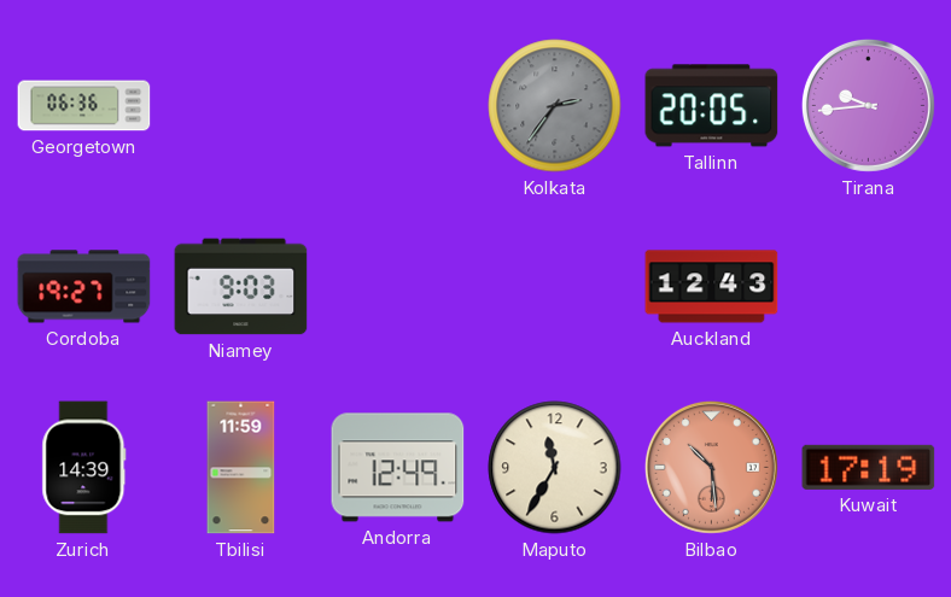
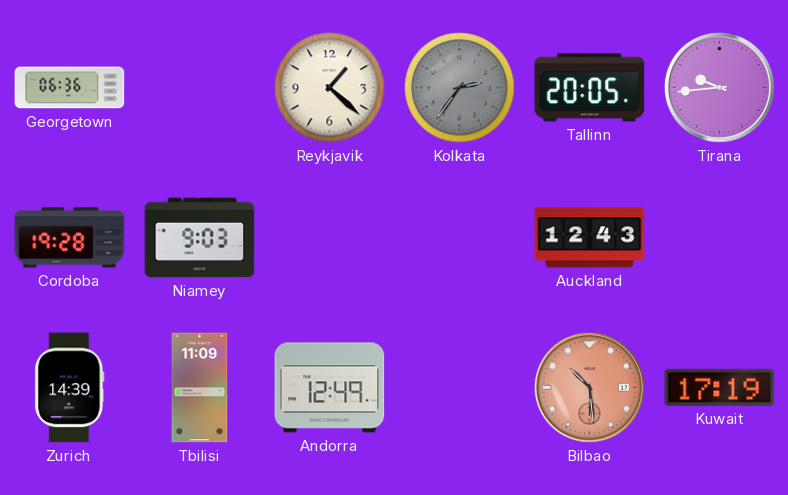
Reykjavik: none -> 1:22
Cordoba: 19:27 -> 19:28
Tbilisi: 11:59 -> 11:09
Maputo: 11:35 -> none
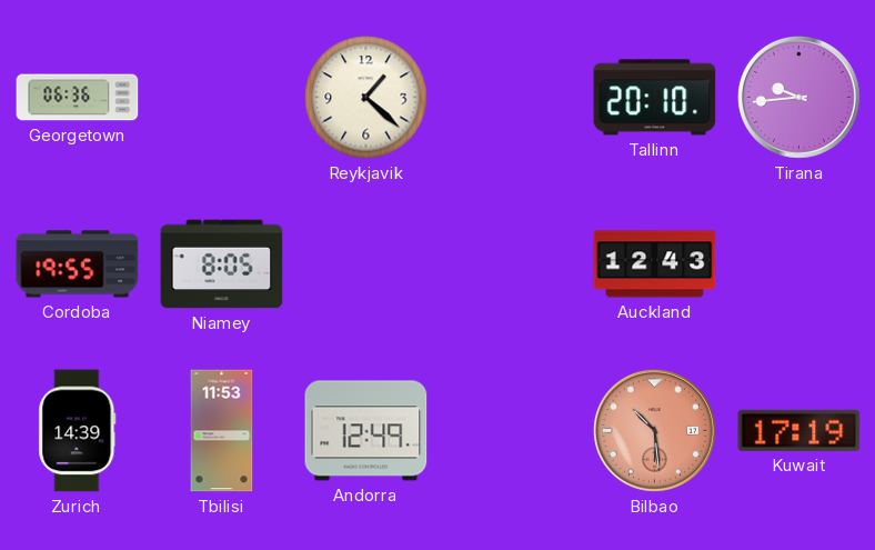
Kolkata: 2:36 -> none
Tallinn: 20:05 -> 20:10
Cordoba: 19:28 -> 19:55
Niamey: 9:03 -> 8:05
Tbilisi: 11:09 -> 11:53
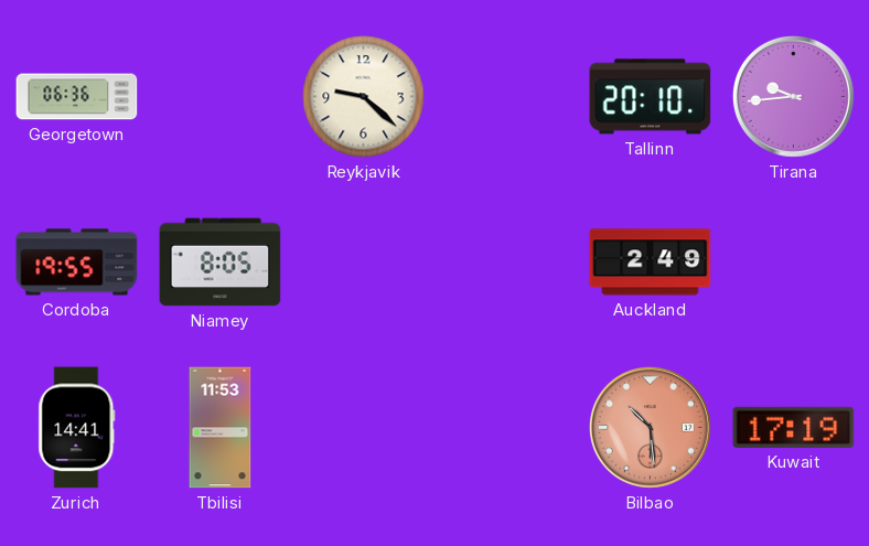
Reykjavik: 1:22 -> 9:22
Auckland: 12:43 -> 2:49
Zurich: 14:39 -> 14:41
Andorra: 12:49 -> none
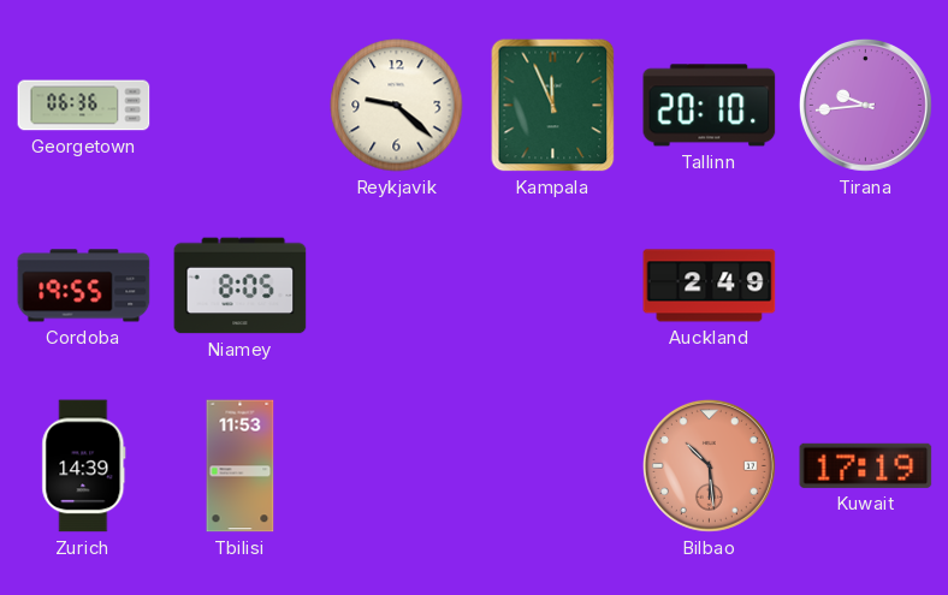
Kampala: none -> 11:56
Zurich: 14:41 -> 14:39
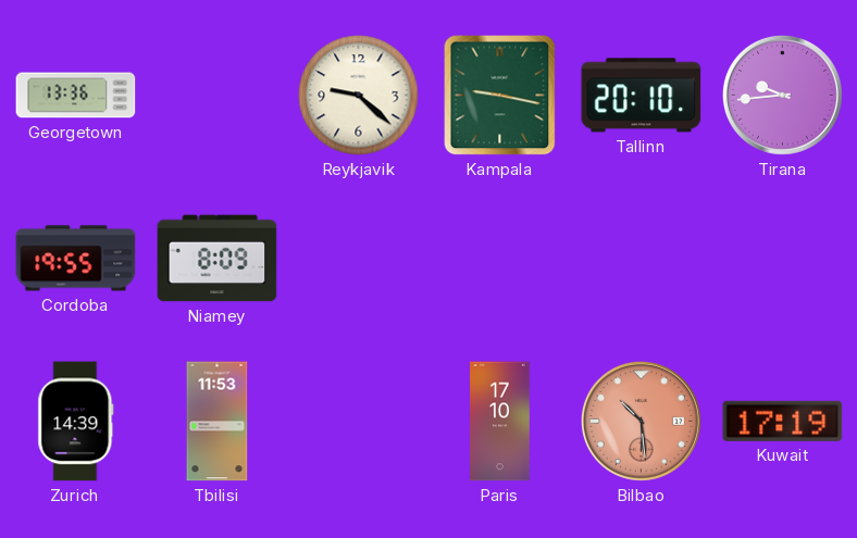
Georgetown: 06:36 -> 13:36
Kampala: 11:56 -> 9:17
Niamey: 8:05 -> 8:09
Auckland: 2:49 -> none
Paris: none -> 17:10
